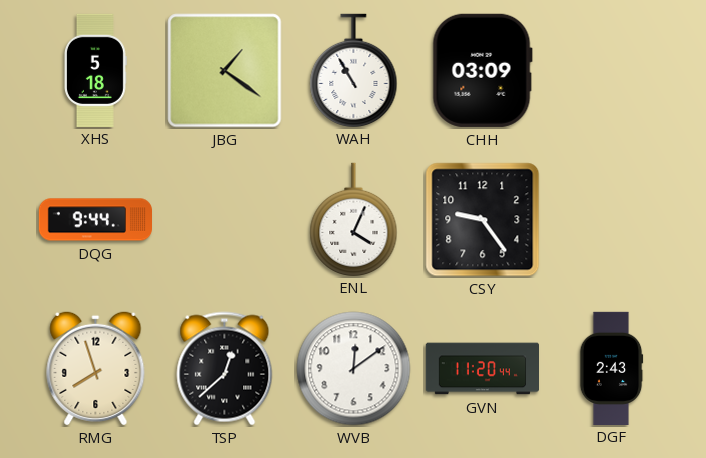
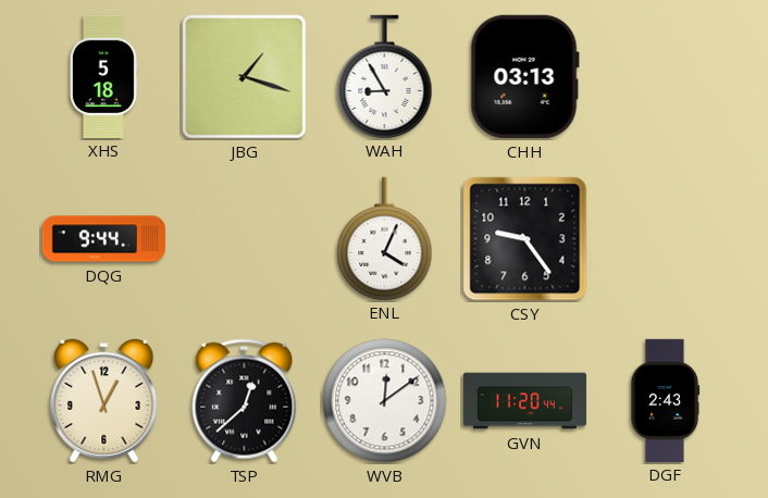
JBG: 1:21 -> 1:18
WAH: 10:55 -> 8:55
CHH: 03:09 -> 03:13
RMG: 7:57 -> 12:57
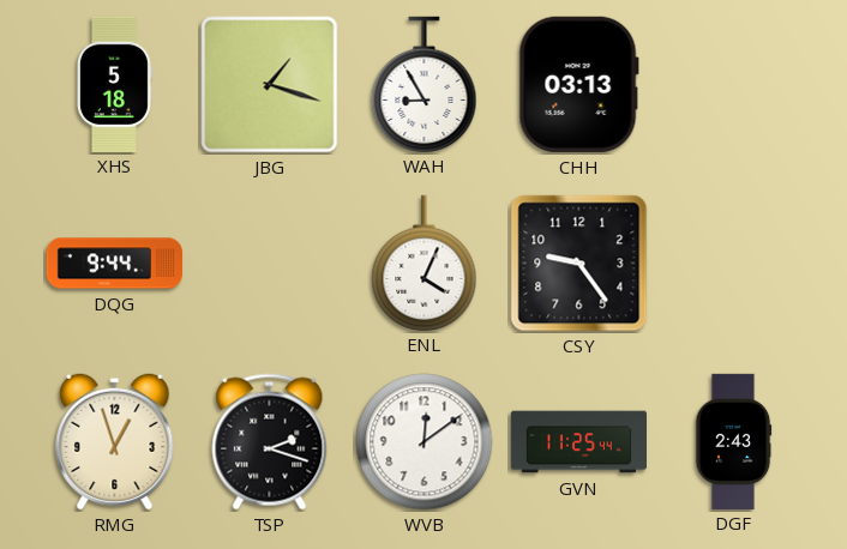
TSP: 12:38 -> 2:18
GVN: 11:20 -> 11:25
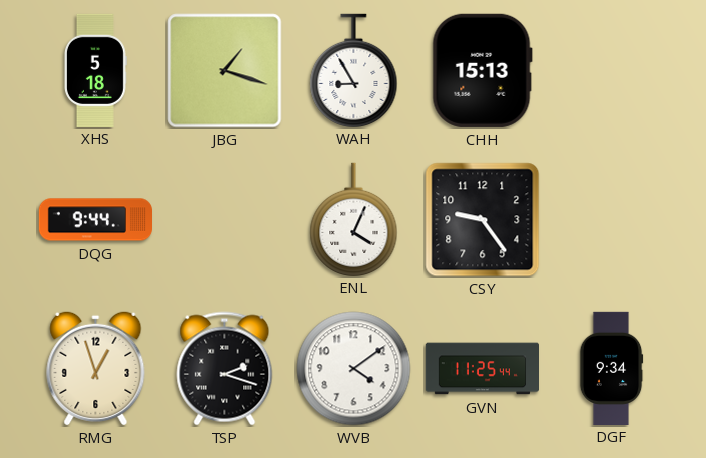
CHH: 03:13 -> 15:13
WVB: 12:09 -> 4:09
DGF: 2:43 -> 9:34
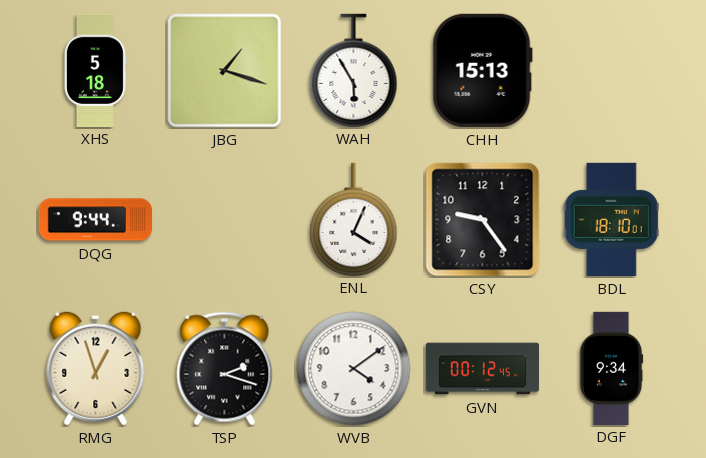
WAH: 8:55 -> 5:55
BDL: none -> 18:10
GVN: 11:25 -> 00:12
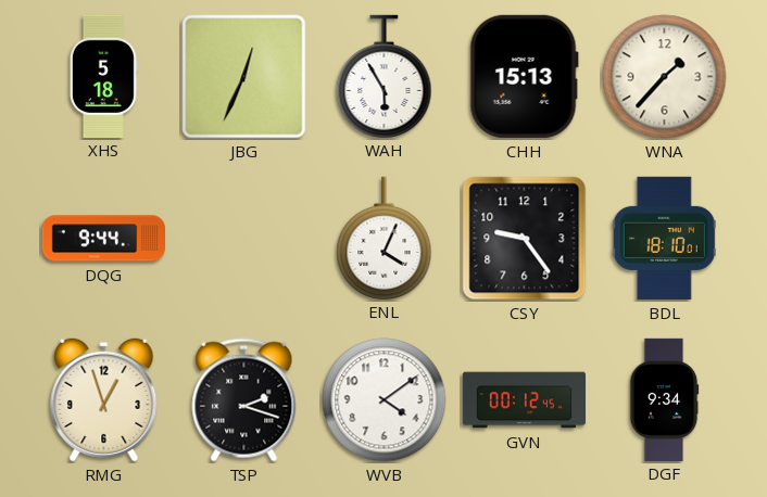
JBG: 1:18 -> 12:34
WNA: none -> 1:37
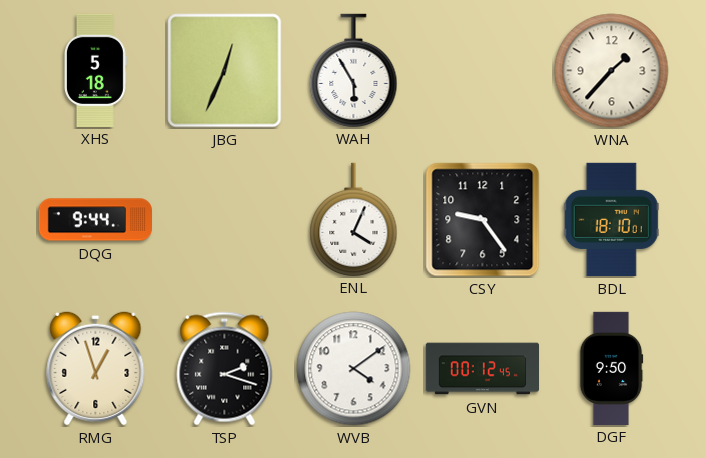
CHH: 15:13 -> none
DGF: 9:34 -> 9:50
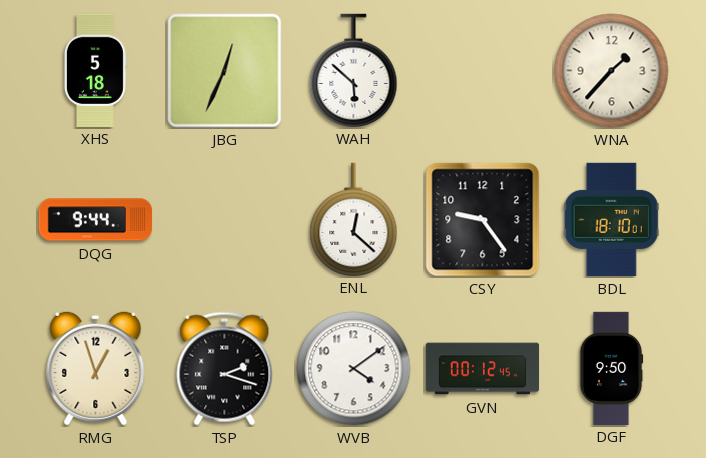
WAH: 5:55 -> 5:52
ENL: 4:04 -> 12:22
